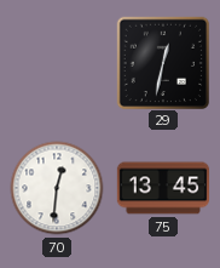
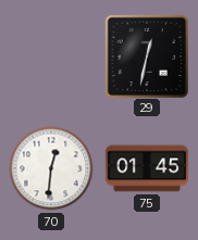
75: 13:45 -> 01:45
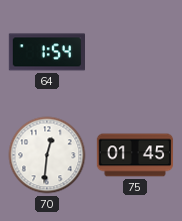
64: none -> 1:54
29: 12:32 -> none
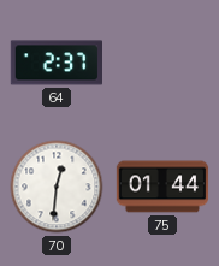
64: 1:54 -> 2:37
75: 01:45 -> 01:44
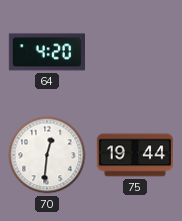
64: 2:37 -> 4:20
75: 01:44 -> 19:44
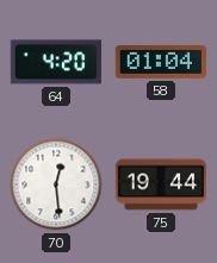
58: none -> 01:04
70: 12:31 -> 12:29
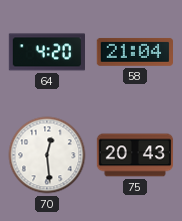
58: 01:04 -> 21:04
75: 19:44 -> 20:43
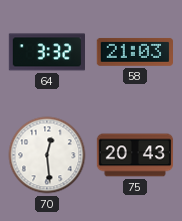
64: 4:20 -> 3:32
58: 21:04 -> 21:03
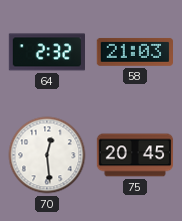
64: 3:32 -> 2:32
75: 20:43 -> 20:45
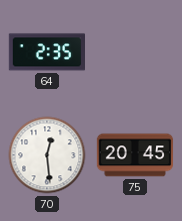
64: 2:32 -> 2:35
58: 21:03 -> none
